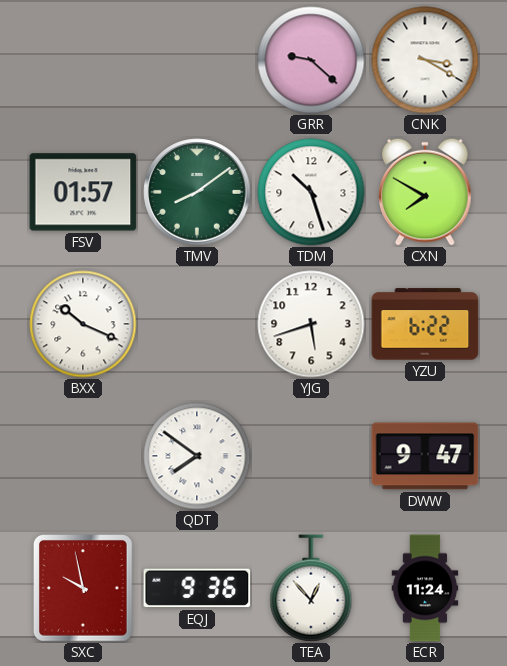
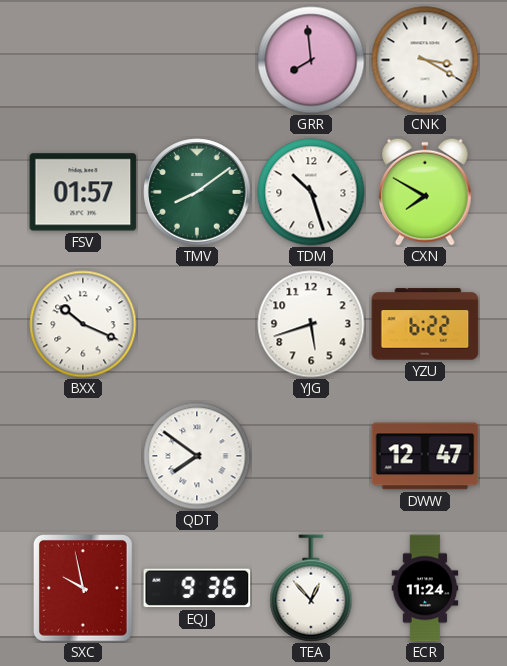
GRR: 9:22 -> 7:59
DWW: 9:47 -> 12:47
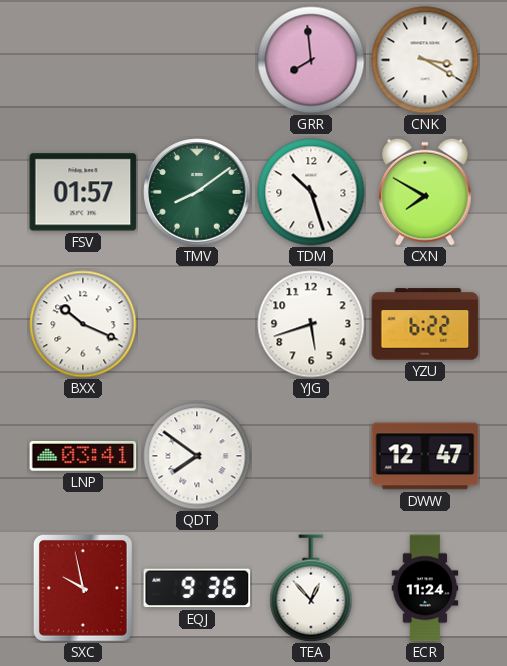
LNP: none -> 03:41
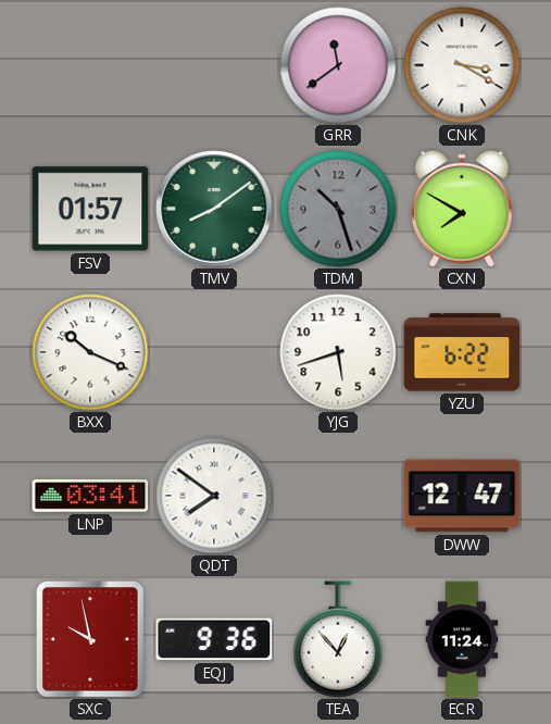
GRR: 7:59 -> 11:39
TDM dial: white -> grey
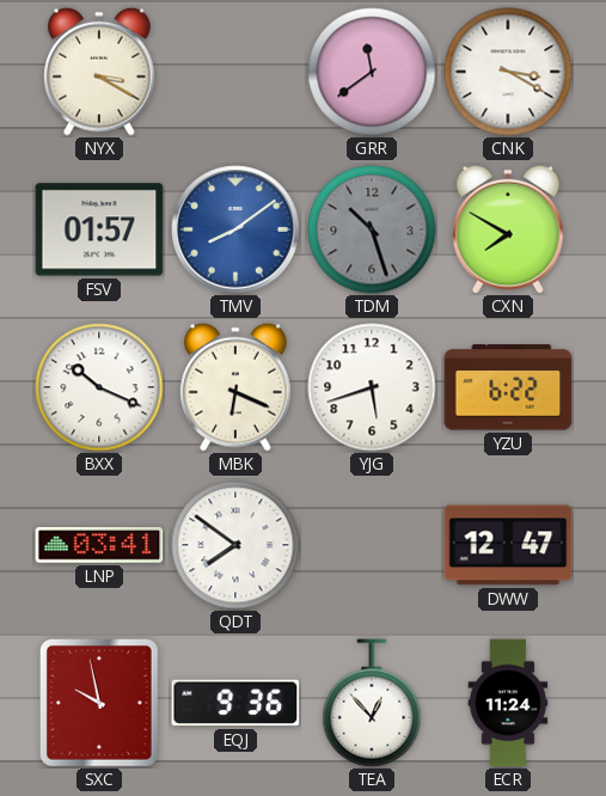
NYX: none -> 3:20
TMV dial: green -> blue
MBK: none -> 6:19
